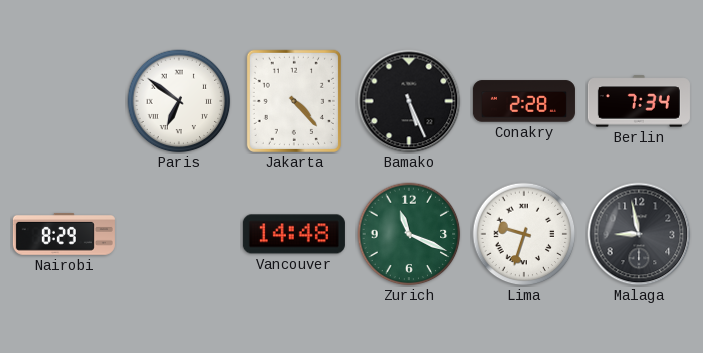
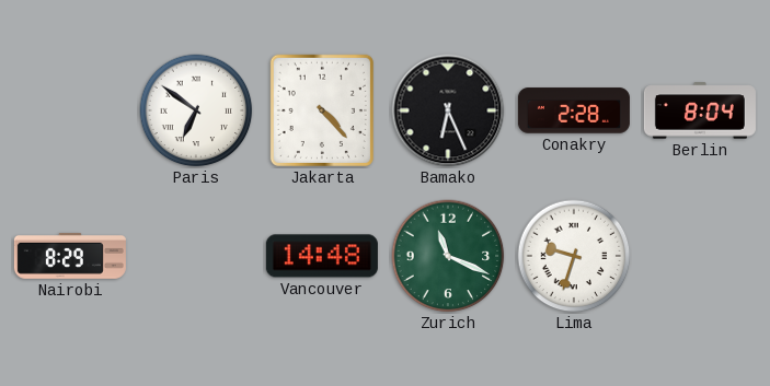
Bamako: 5:26 -> 6:26
Berlin: 7:34 -> 8:04
Malaga: 8:58 -> none
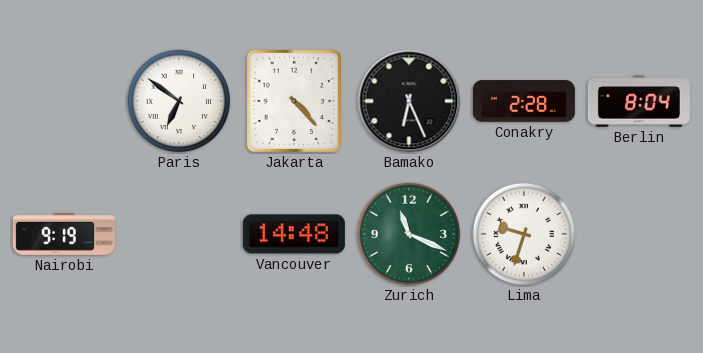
Nairobi: 8:29 -> 9:19
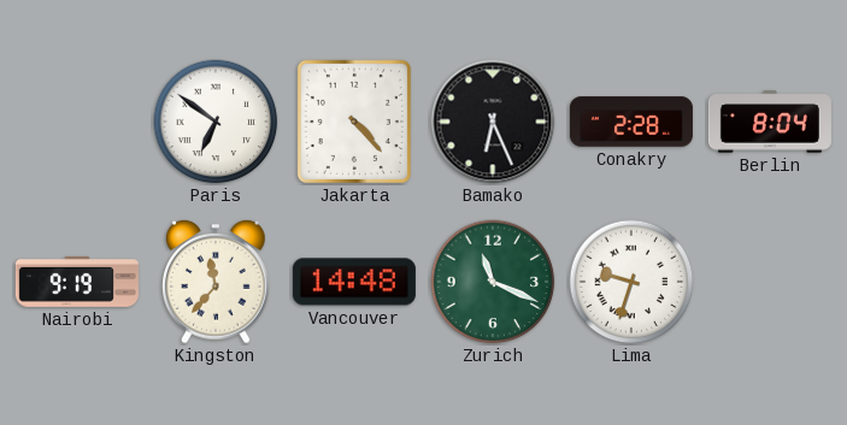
Kingston: none -> 11:37
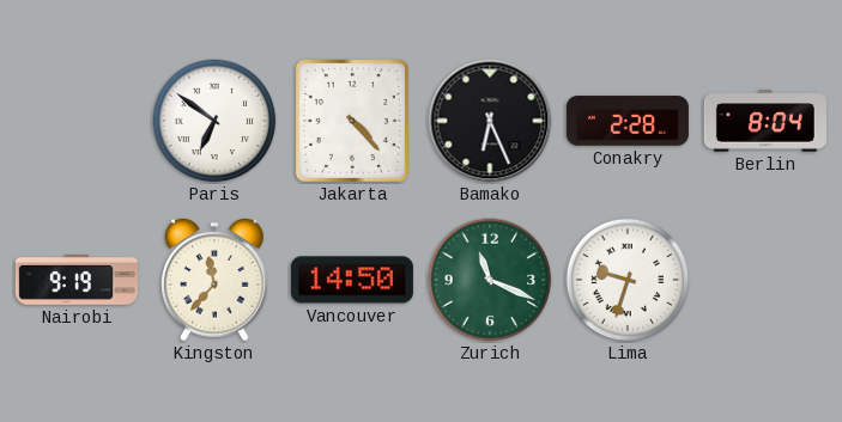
Vancouver: 14:48 -> 14:50
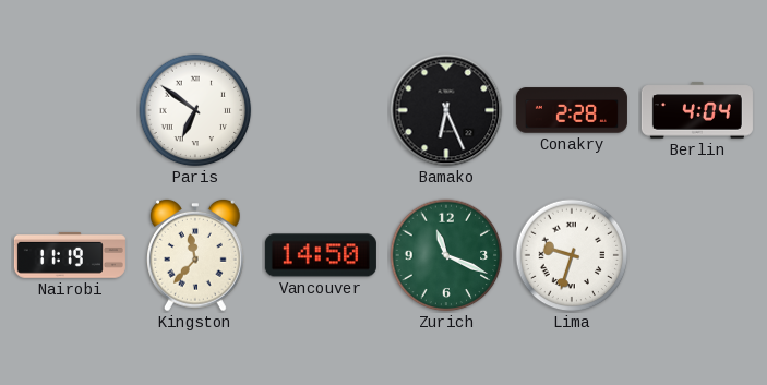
Jakarta: 4:23 -> none
Berlin: 8:04 -> 4:04
Nairobi: 9:19 -> 11:19
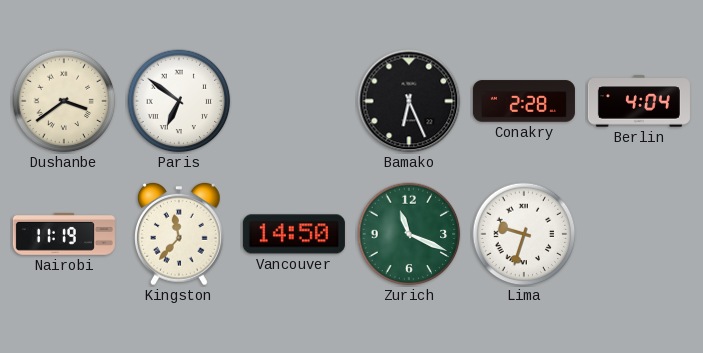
Dushanbe: none -> 3:39
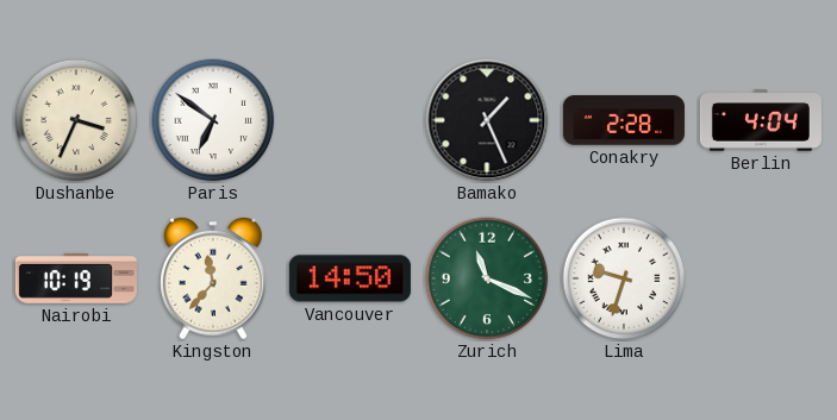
Dushanbe: 3:39 -> 3:34
Bamako: 6:26 -> 1:26
Nairobi: 11:19 -> 10:19
